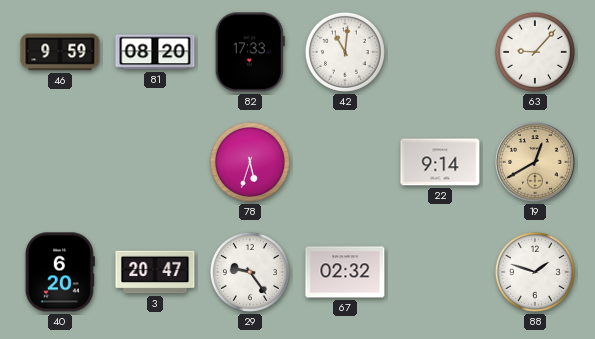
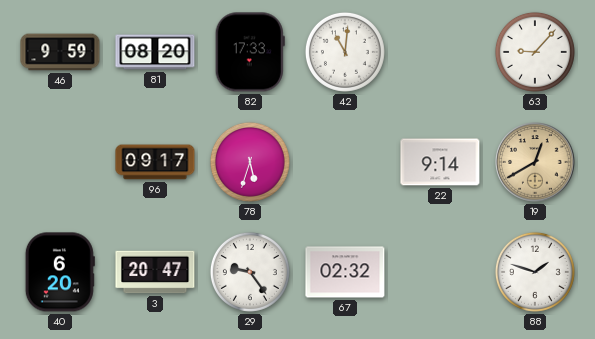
96: none -> 09:17
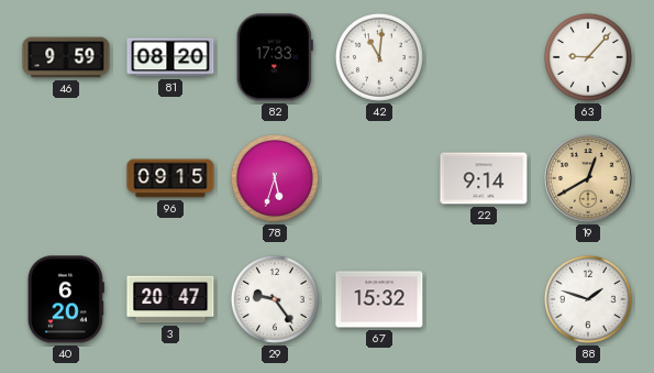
96: 09:17 -> 09:15
67: 02:32 -> 15:32
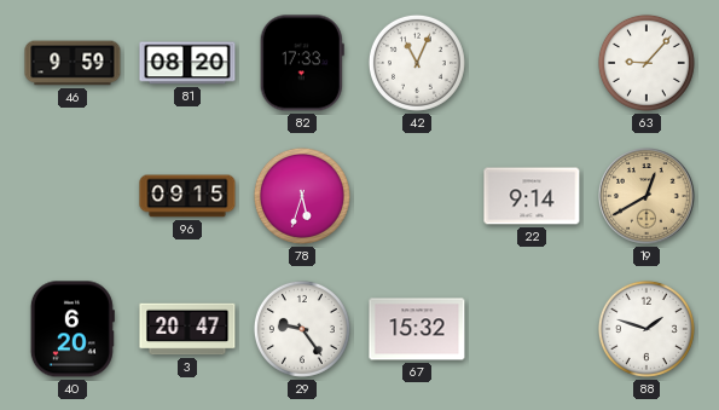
42: 11:01 -> 11:04
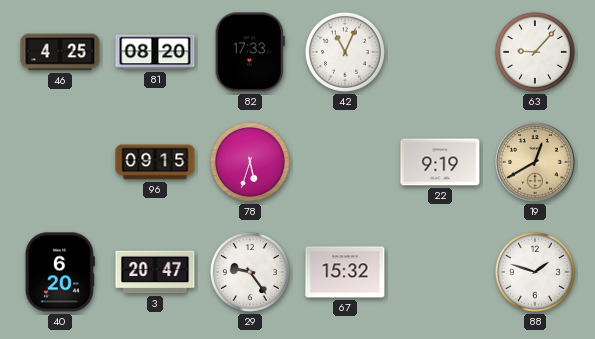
46: 9:59 -> 4:25
22: 9:14 -> 9:19
